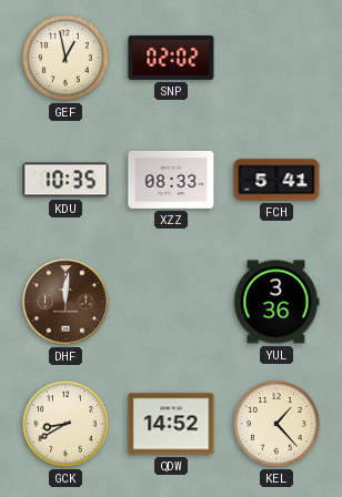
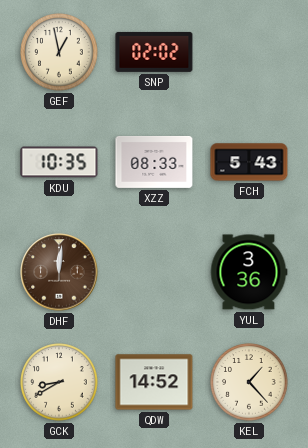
FCH: 5:41 -> 5:43
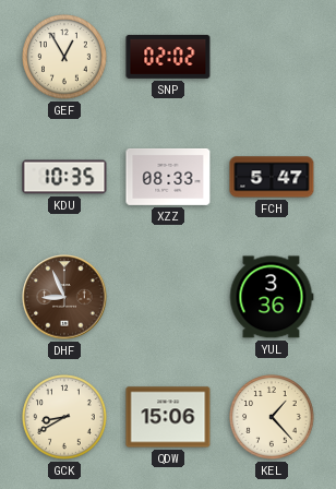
GEF: 12:58 -> 12:55
FCH: 5:43 -> 5:47
DHF: 12:01 -> 8:56
QDW: 14:52 -> 15:06
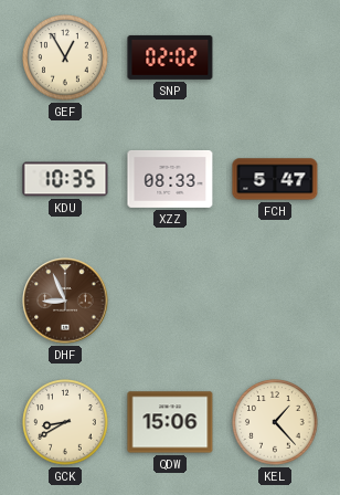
YUL: 3:36 -> none
